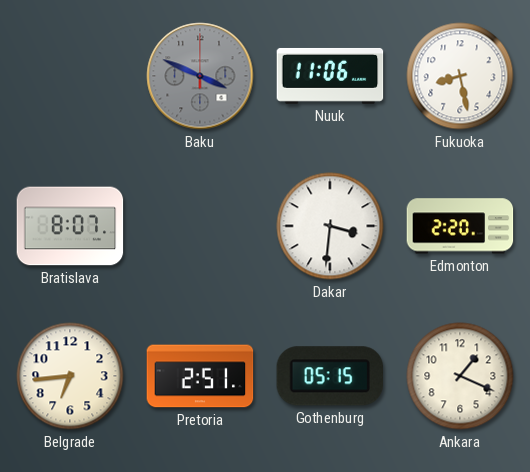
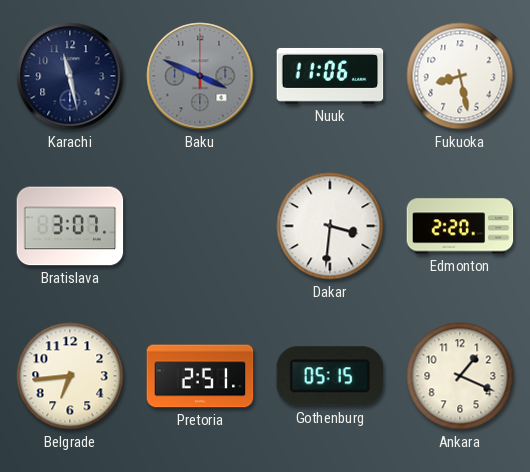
Karachi: none -> 11:28
Bratislava: 8:07 -> 3:07
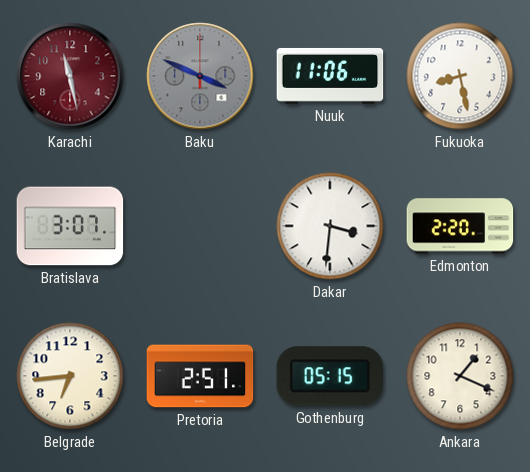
Karachi dial: navy -> burgundy
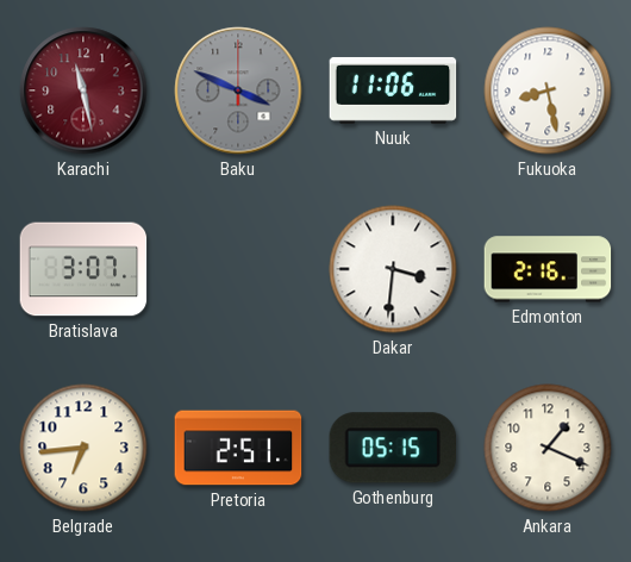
Edmonton: 2:20 -> 2:16
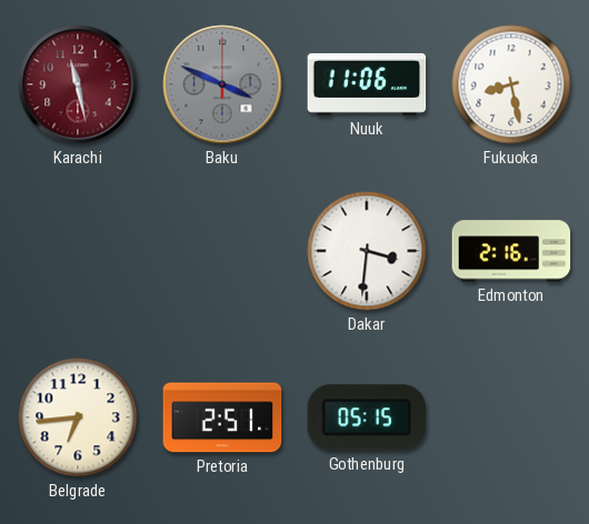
Bratislava: 3:07 -> none
Ankara: 1:19 -> none
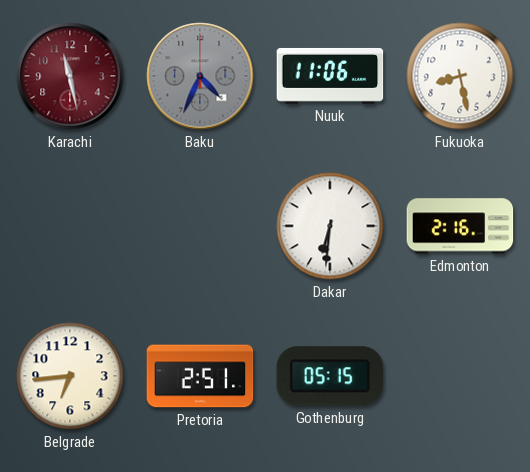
Baku: 3:49 -> 4:34
Dakar: 3:31 -> 6:31
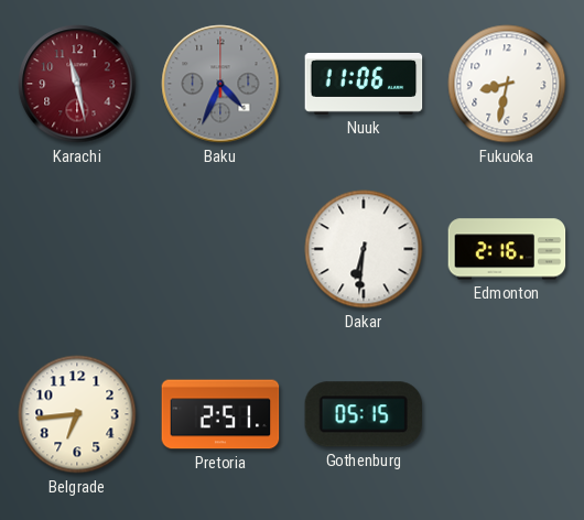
Fukuoka: 8:28 -> 8:32
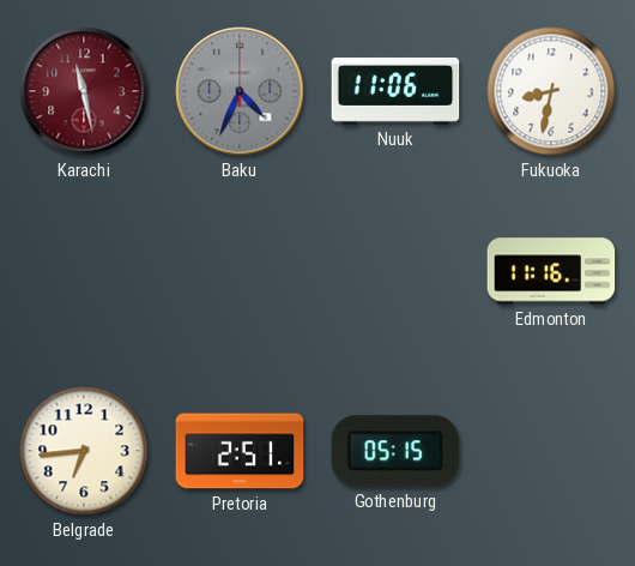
Dakar: 6:31 -> none
Edmonton: 2:16 -> 11:16
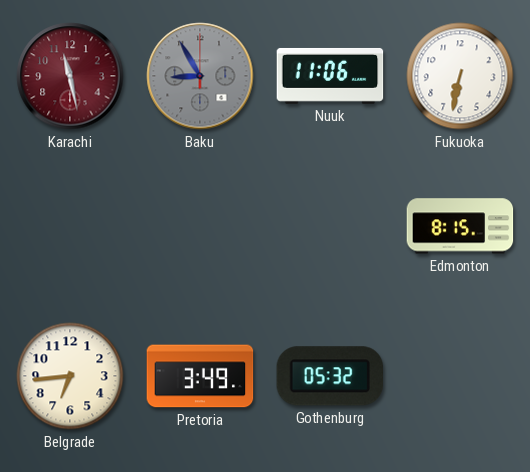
Baku: 4:34 -> 8:55
Fukuoka: 8:32 -> 6:32
Edmonton: 11:16 -> 8:15
Pretoria: 2:51 -> 3:49
Gothenburg: 05:15 -> 05:32
